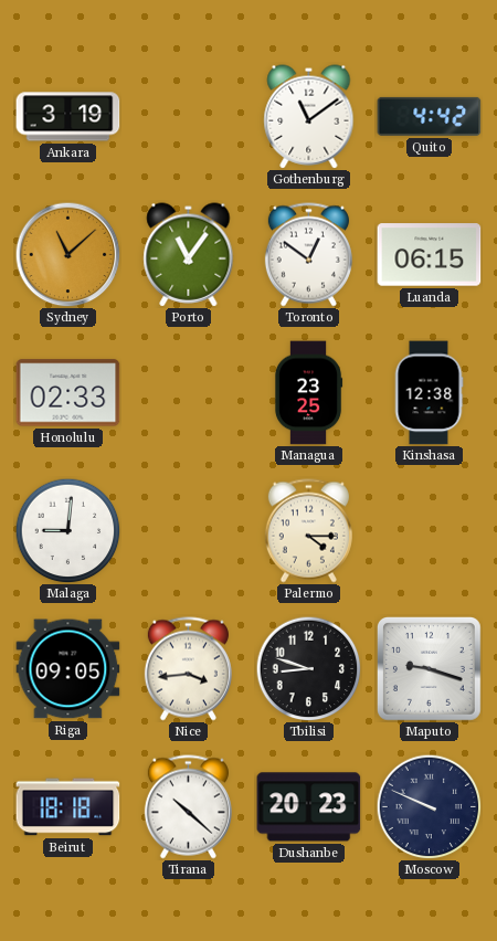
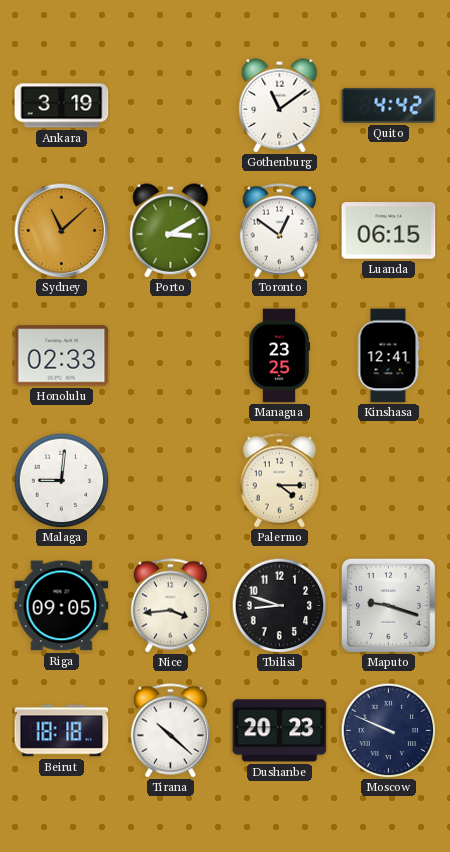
Porto: 11:06 -> 3:10
Kinshasa: 12:38 -> 12:41
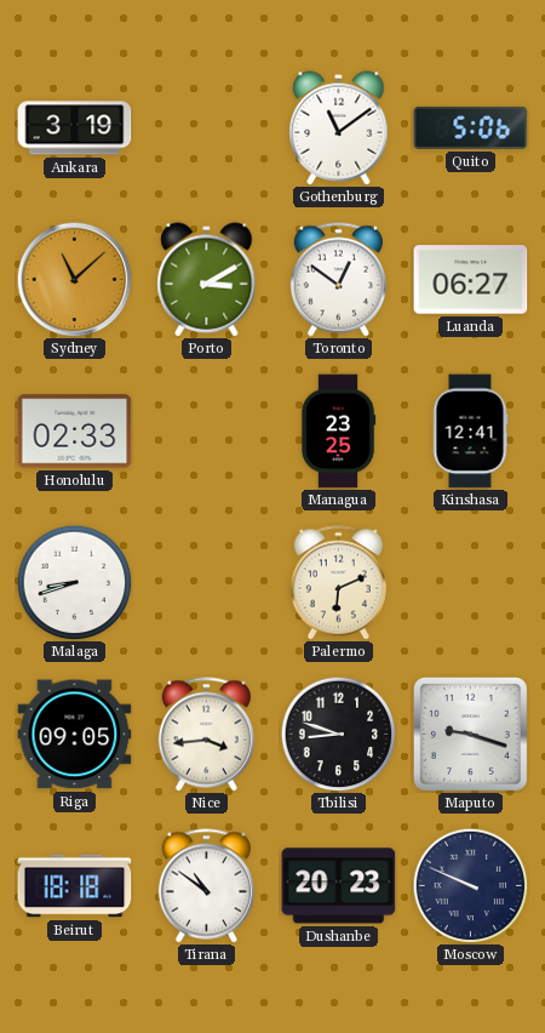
Quito: 4:42 -> 5:06
Luanda: 06:15 -> 06:27
Malaga: 9:01 -> 8:42
Palermo: 4:15 -> 6:11
Tirana: 10:22 -> 10:51
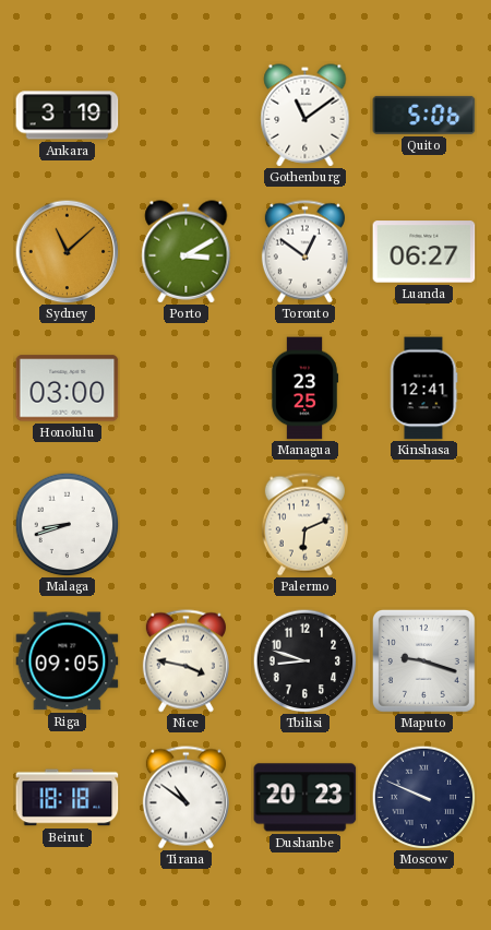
Honolulu: 02:33 -> 03:00
Nice: 3:44 -> 3:47
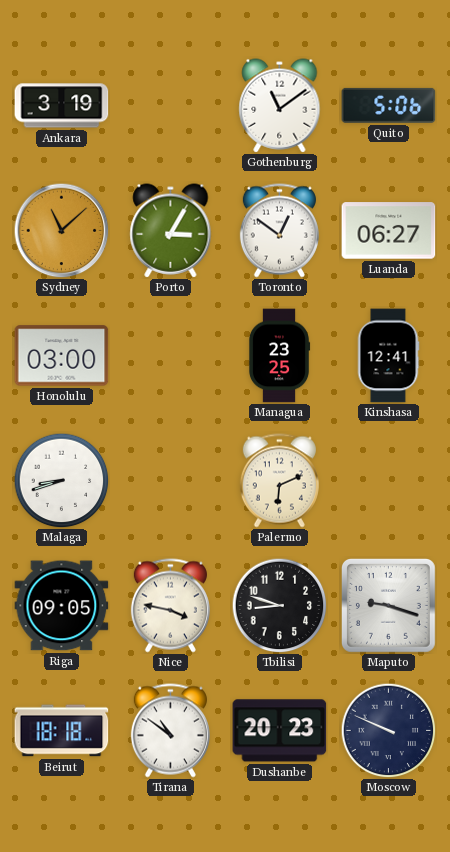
Porto: 3:10 -> 3:05
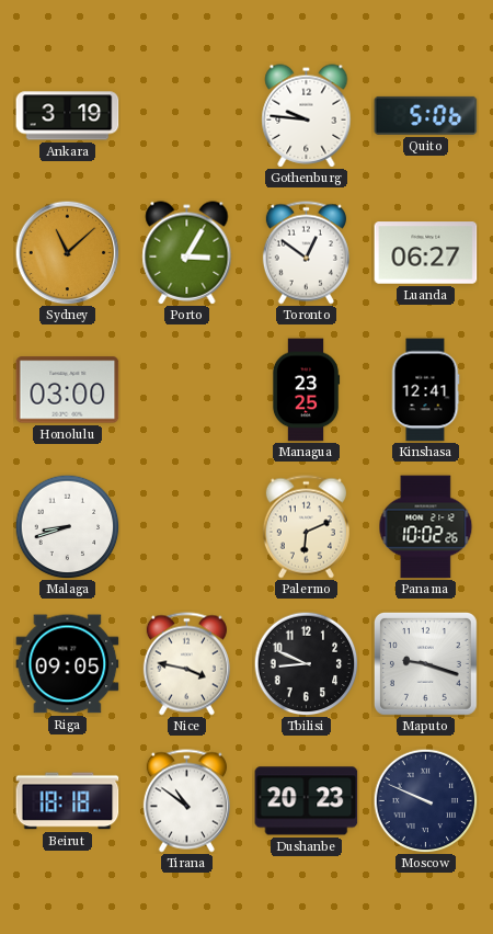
Gothenburg: 11:09 -> 9:46
Panama: none -> 10:02
Tbilisi: 8:48 -> 8:49
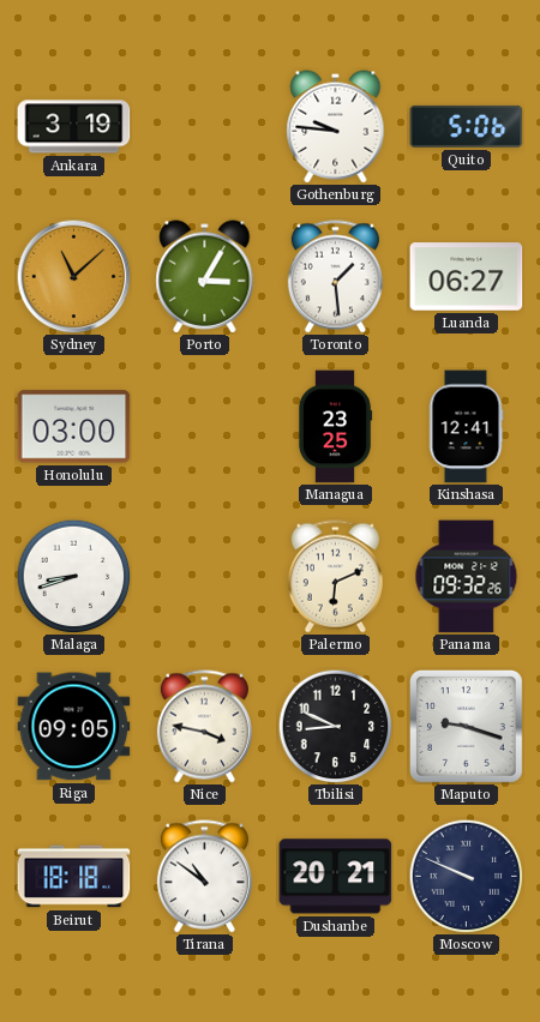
Toronto: 12:51 -> 1:29
Panama: 10:02 -> 09:32
Dushanbe: 20:23 -> 20:21
